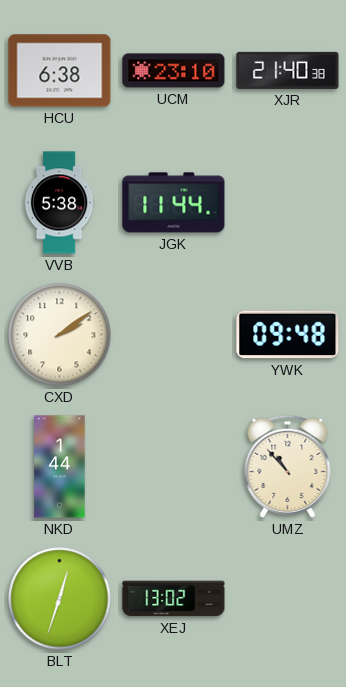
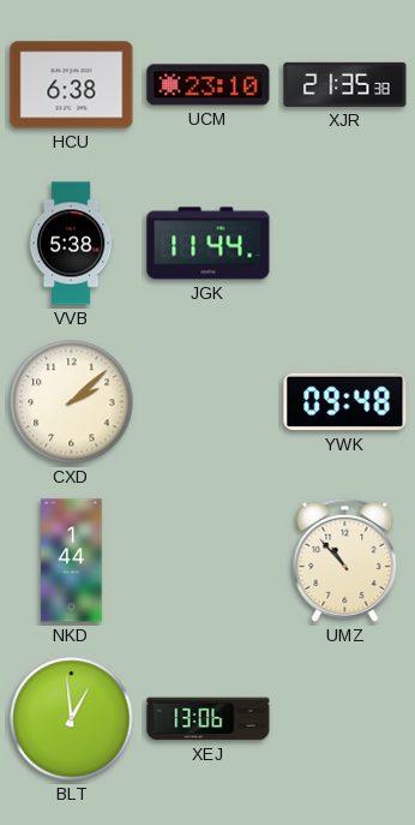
XJR: 21:40 -> 21:35
CXD: 2:09 -> 2:08
BLT: 12:33 -> 12:59
XEJ: 13:02 -> 13:06
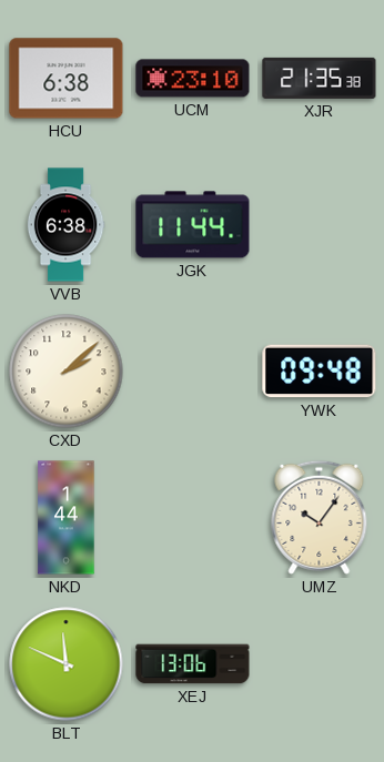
VVB: 5:38 -> 6:38
UMZ: 10:53 -> 10:06
BLT: 12:59 -> 11:49
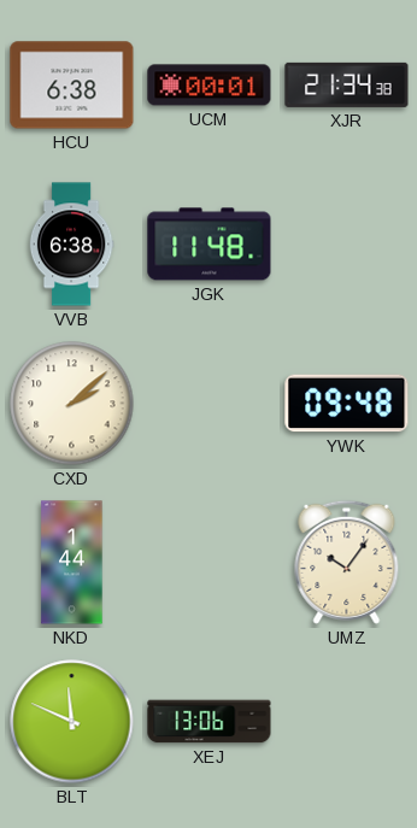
UCM: 23:10 -> 00:01
XJR: 21:35 -> 21:34
JGK: 11:44 -> 11:48
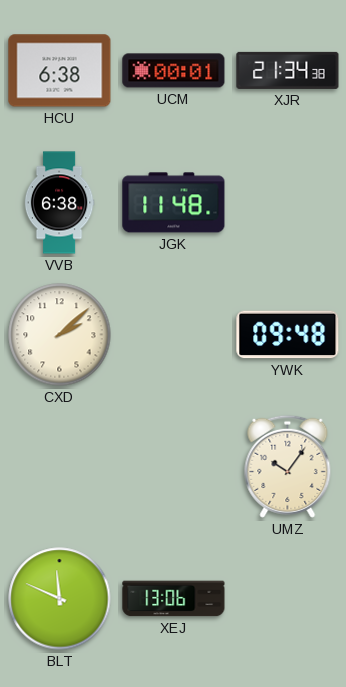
NKD: 1:44 -> none
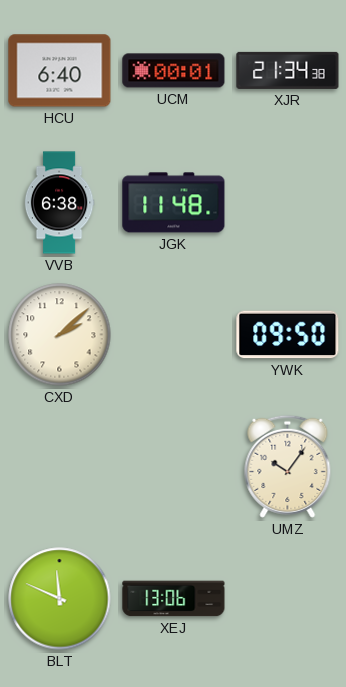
HCU: 6:38 -> 6:40
YWK: 09:48 -> 09:50
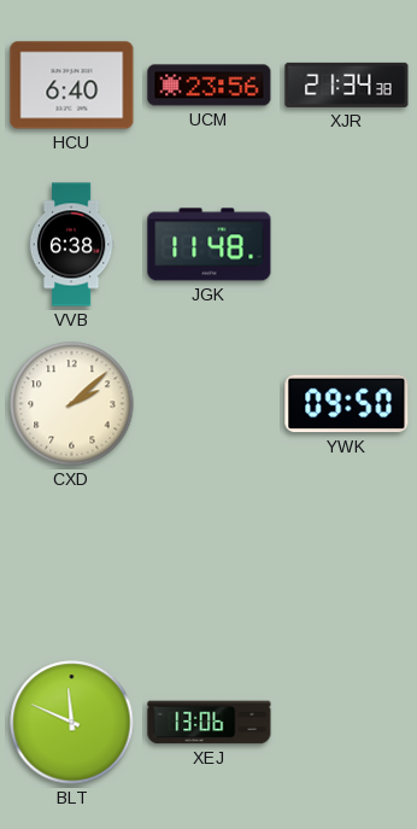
UCM: 00:01 -> 23:56
UMZ: 10:06 -> none
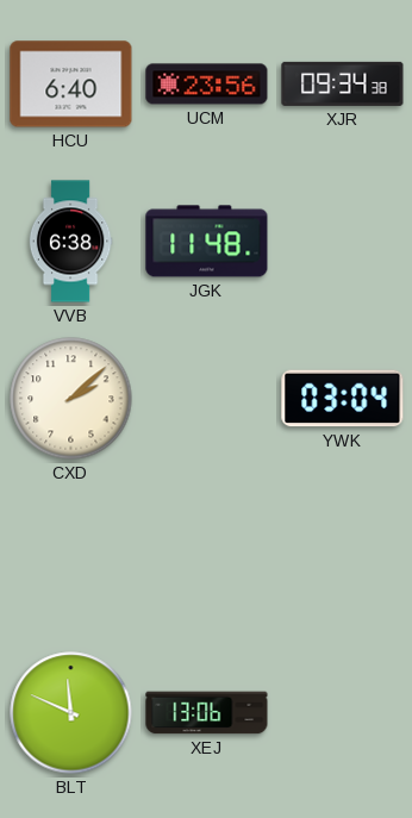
XJR: 21:34 -> 09:34
YWK: 09:50 -> 03:04
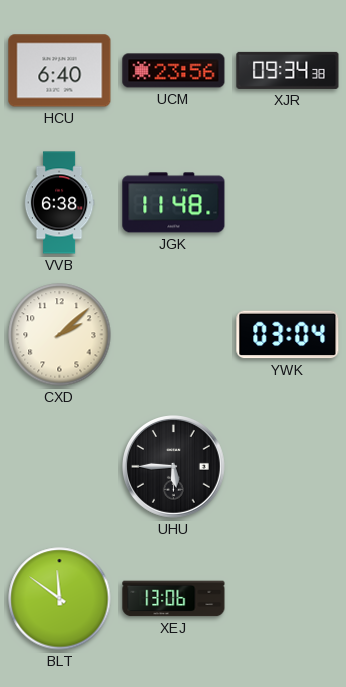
UHU: none -> 5:45
BLT: 11:49 -> 11:51
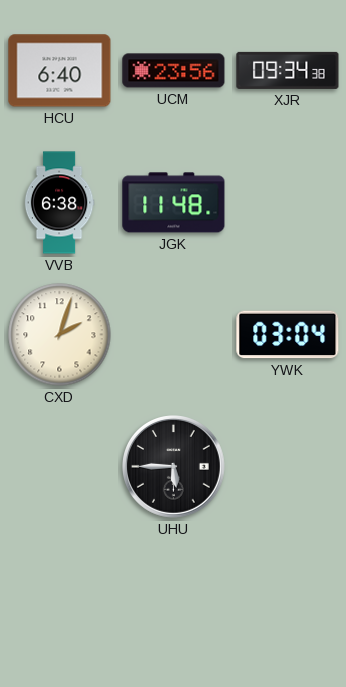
CXD: 2:08 -> 2:03
BLT: 11:51 -> none
XEJ: 13:06 -> none
